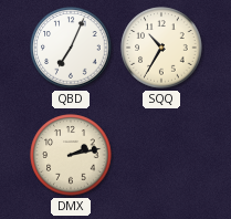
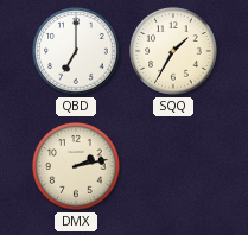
QBD: 7:04 -> 7:00
SQQ: 10:35 -> 1:35
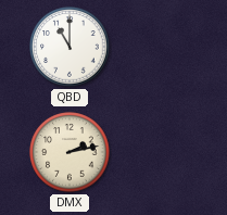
QBD: 7:00 -> 11:00
SQQ: 1:35 -> none
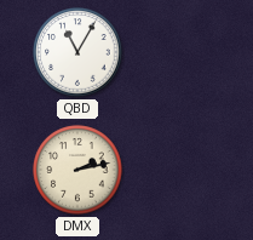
QBD: 11:00 -> 11:05
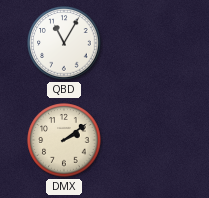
DMX: 2:13 -> 2:09
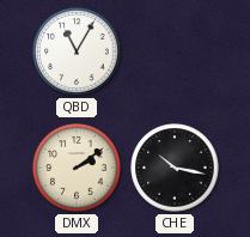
CHE: none -> 10:17
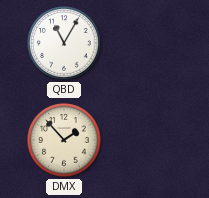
DMX: 2:09 -> 1:53
CHE: 10:17 -> none
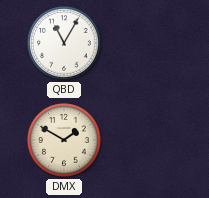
DMX: 1:53 -> 1:50
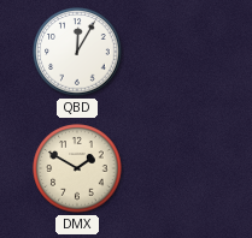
QBD: 11:05 -> 12:05
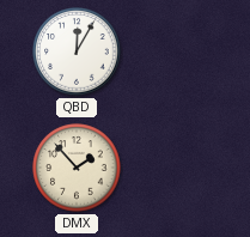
DMX: 1:50 -> 1:53
